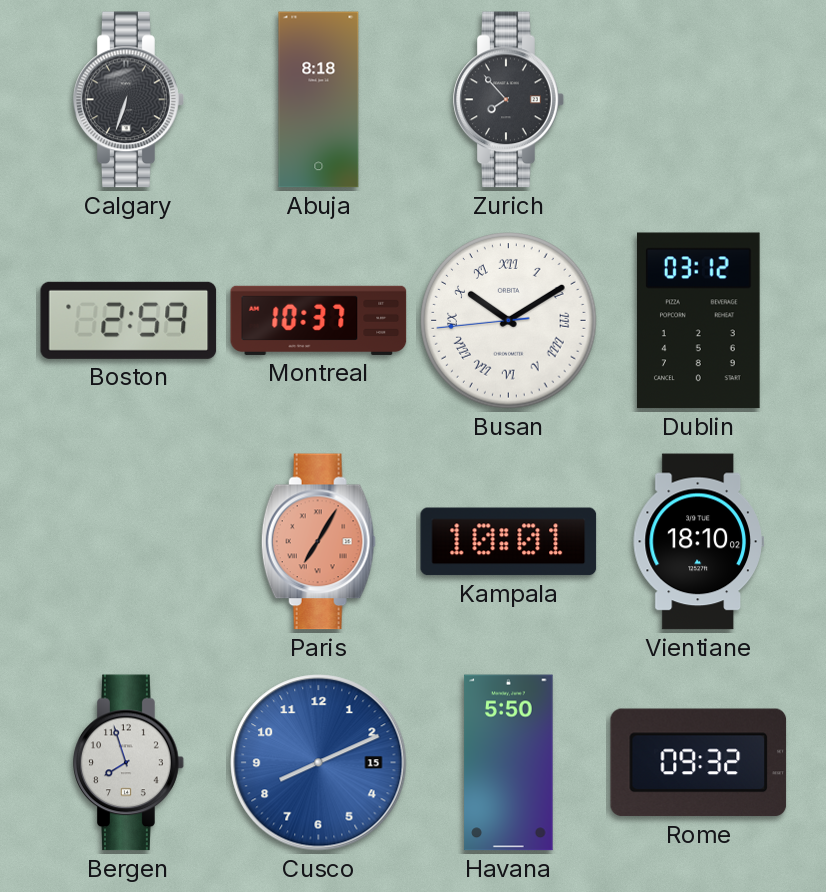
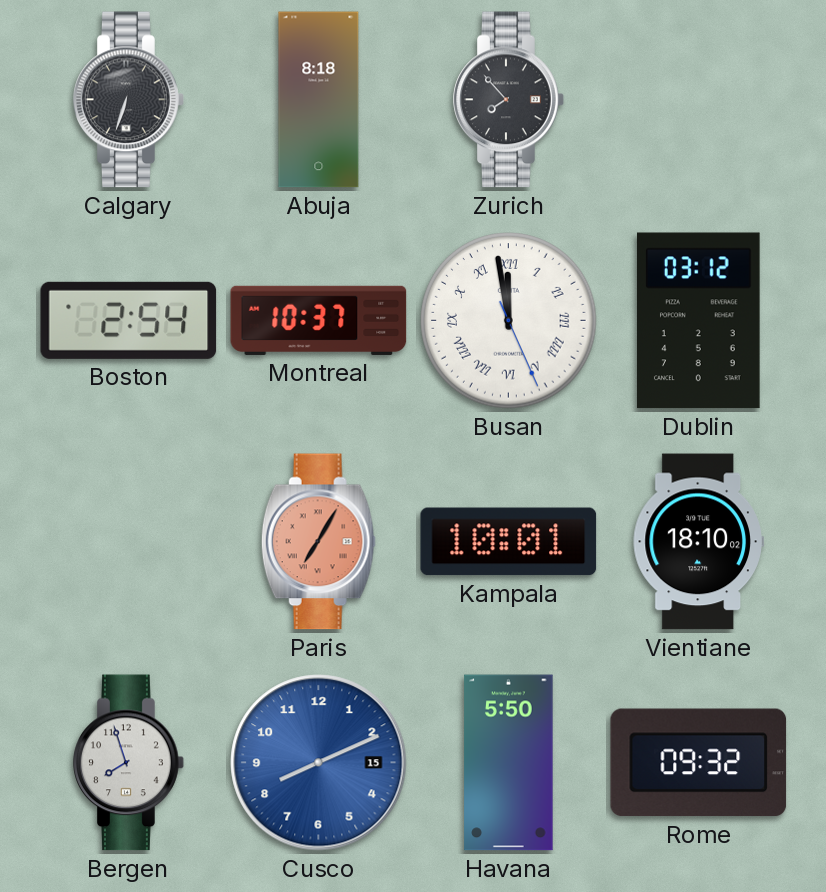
Boston: 2:59 -> 2:54
Busan: 10:09 -> 11:58
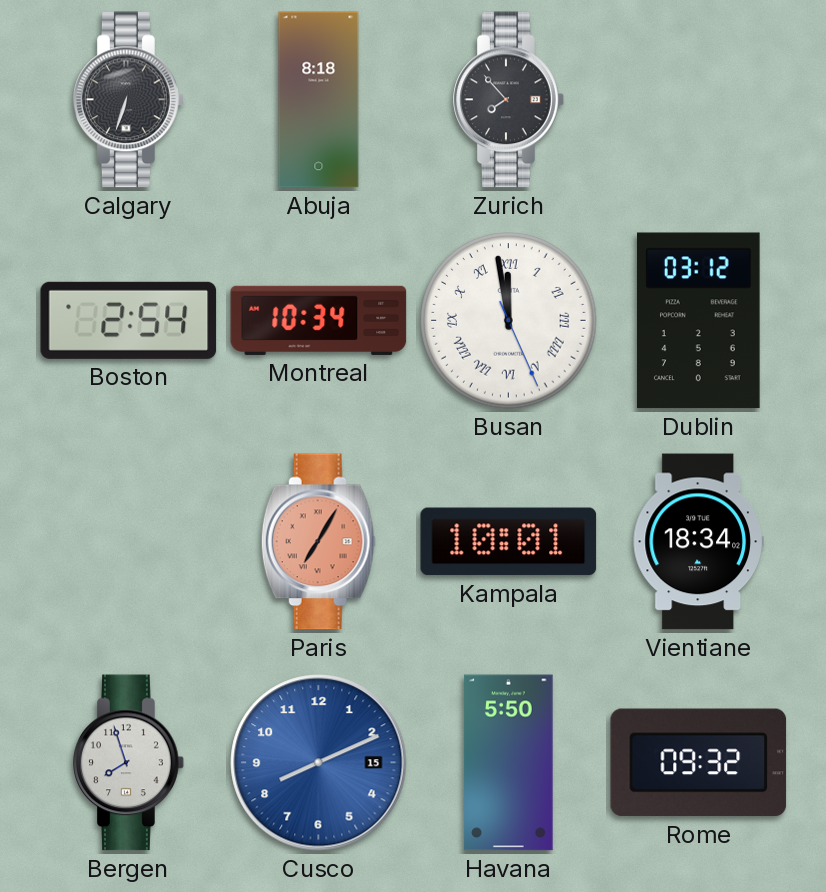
Montreal: 10:37 -> 10:34
Vientiane: 18:10 -> 18:34
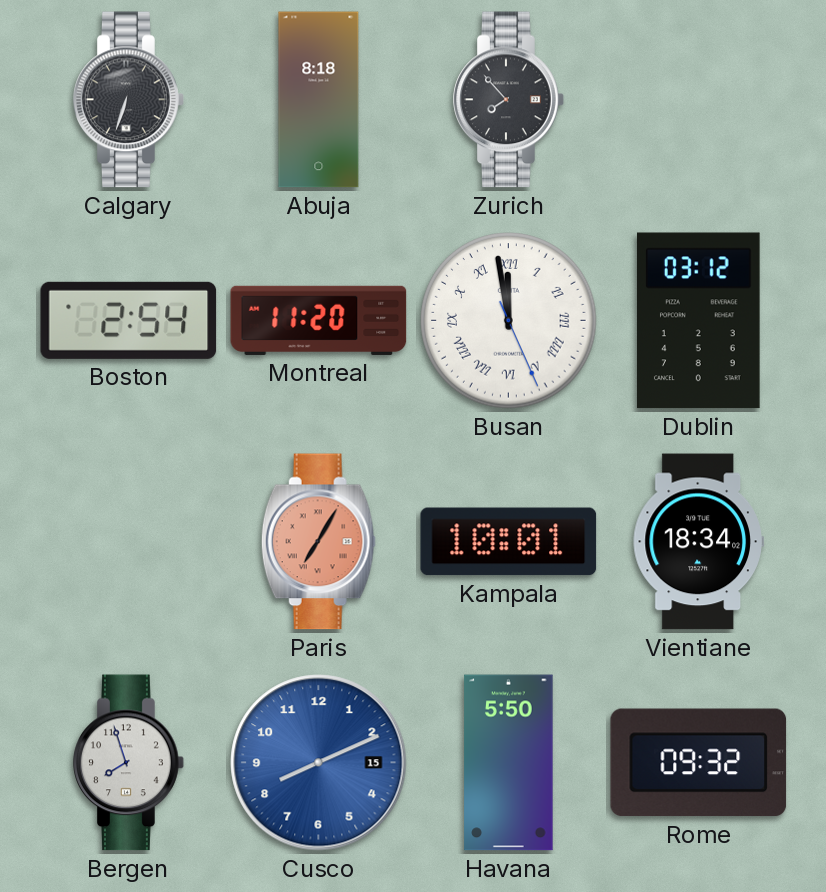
Montreal: 10:34 -> 11:20
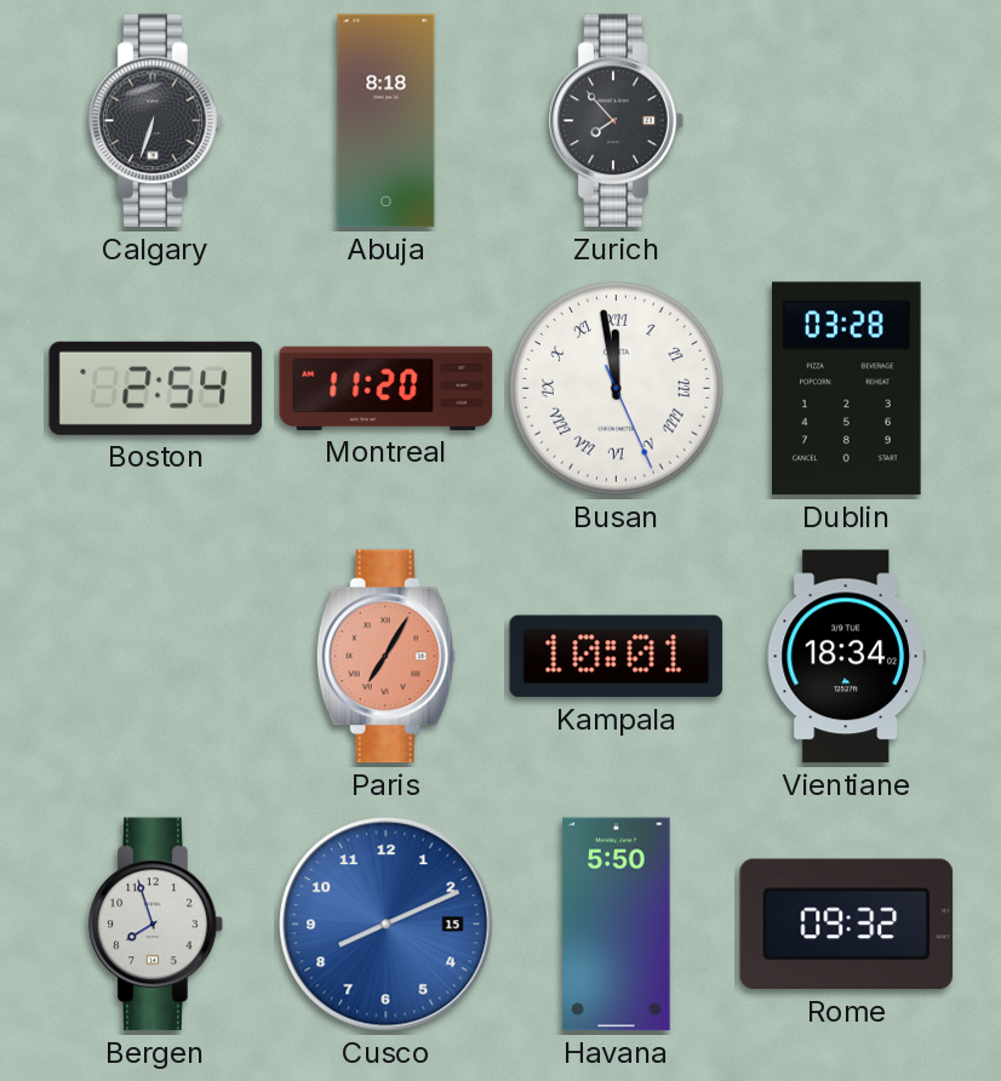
Dublin: 03:12 -> 03:28
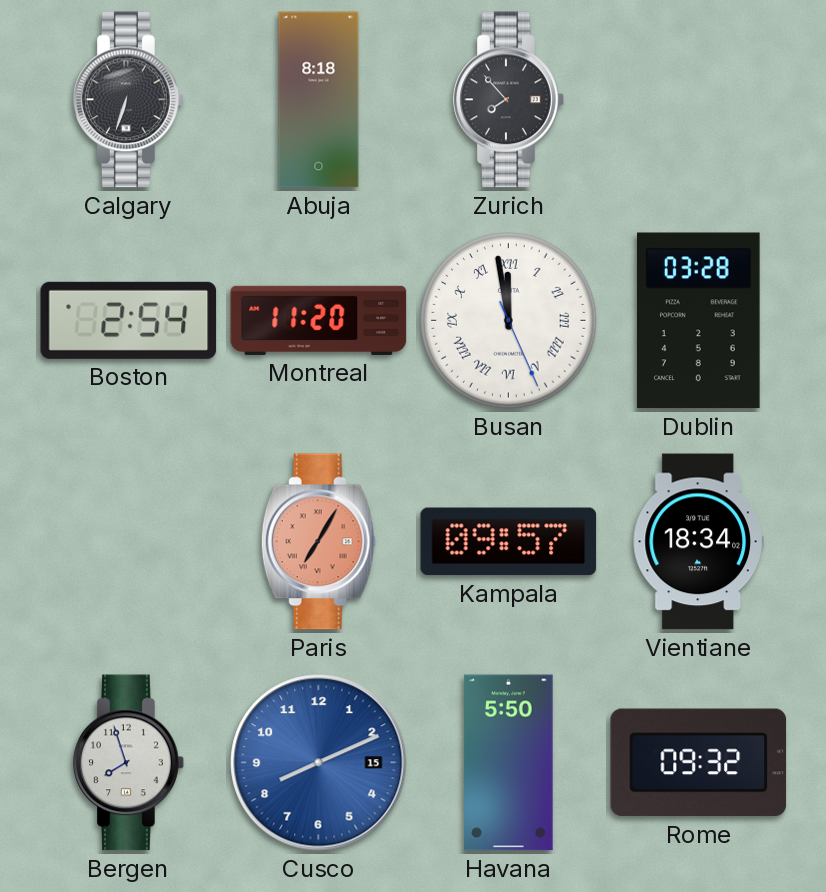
Kampala: 10:01 -> 09:57
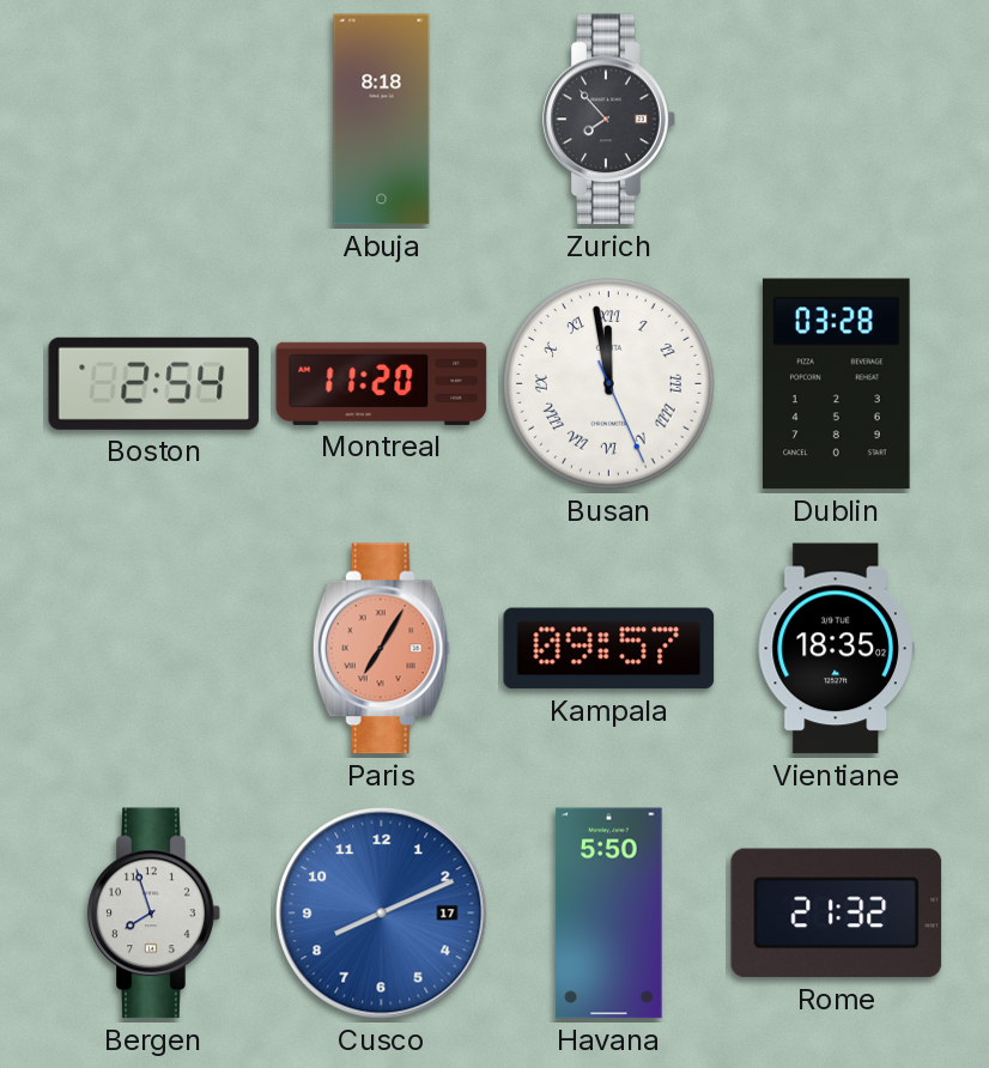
Calgary: 6:33 -> none
Vientiane: 18:34 -> 18:35
Cusco date: 15 -> 17
Rome: 09:32 -> 21:32
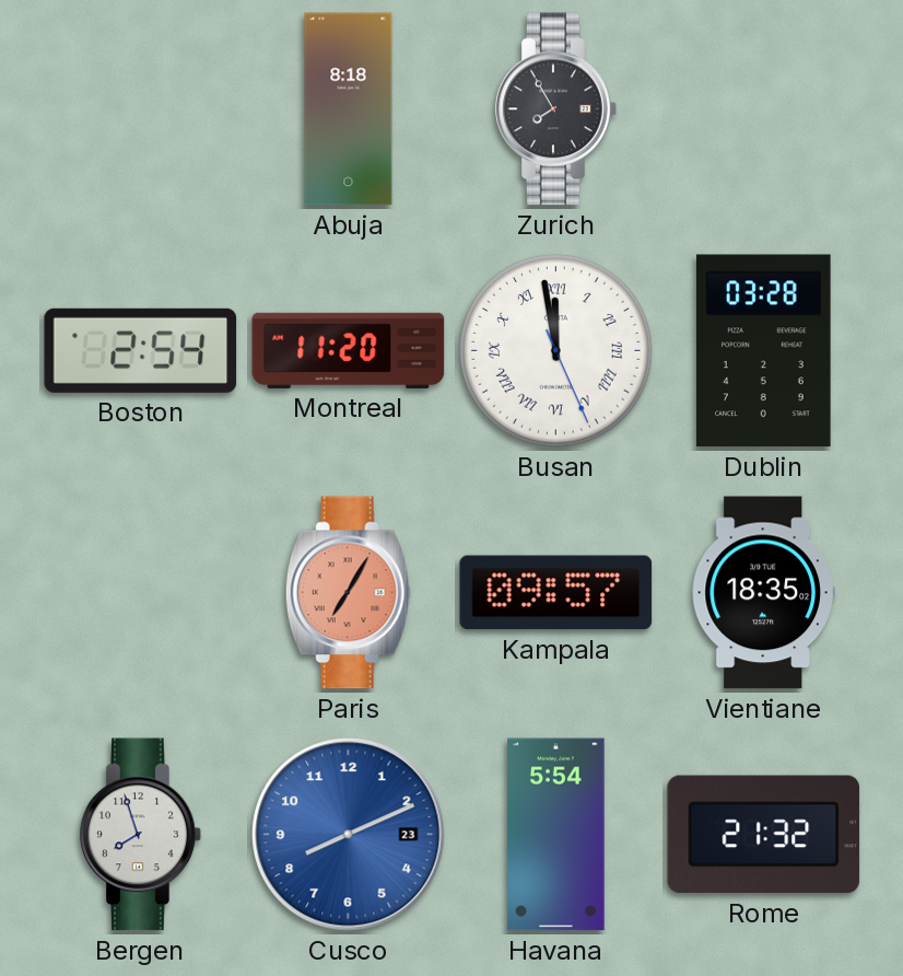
Zurich: 7:53 -> 7:55
Cusco date: 17 -> 23
Havana: 5:50 -> 5:54
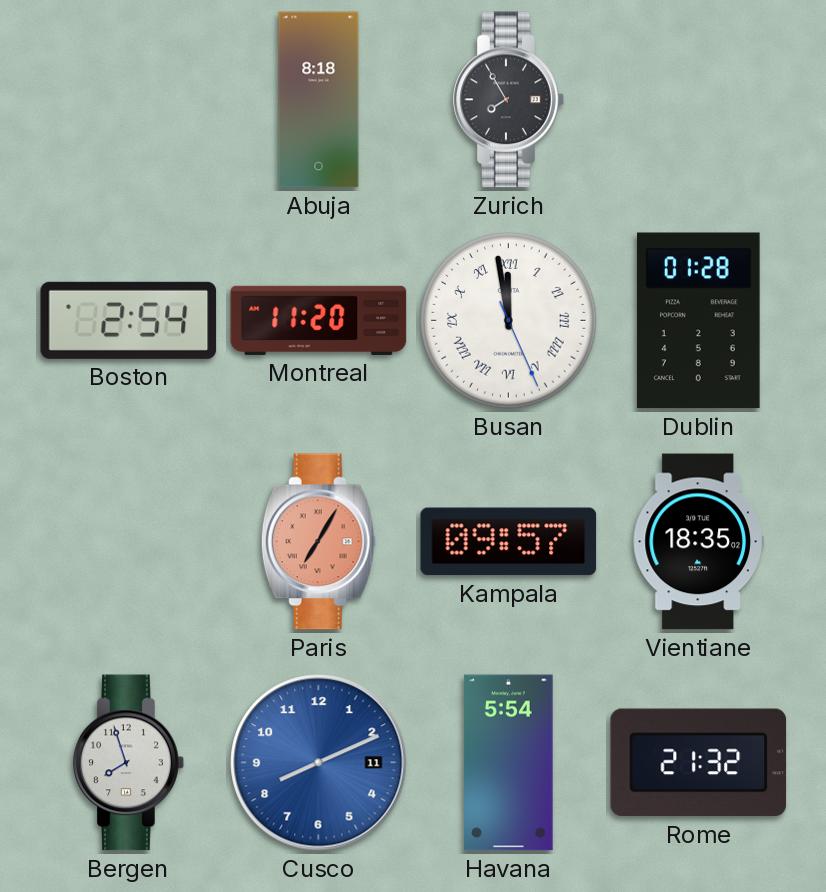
Dublin: 03:28 -> 01:28
Cusco date: 23 -> 11
